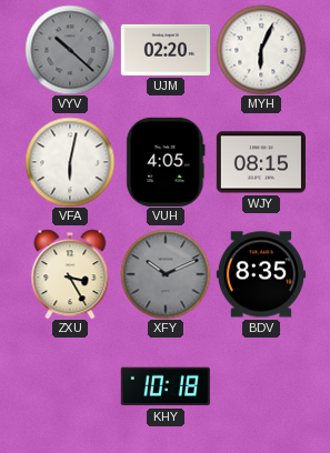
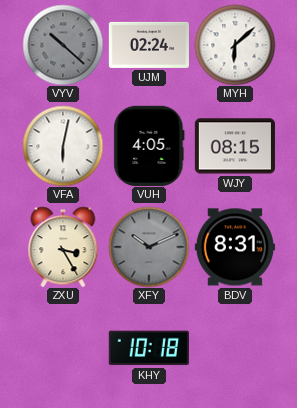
UJM: 02:20 -> 02:24
MYH: 6:04 -> 6:08
BDV: 8:35 -> 8:31
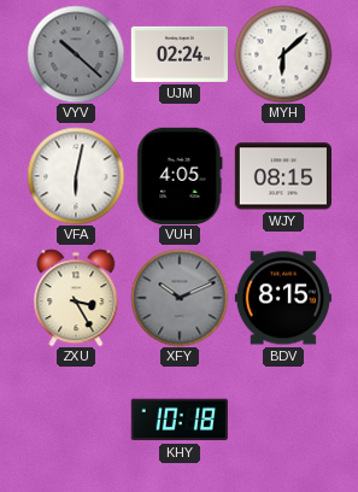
BDV: 8:31 -> 8:15
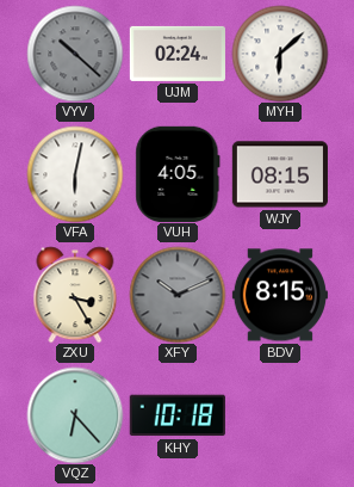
VQZ: none -> 6:23
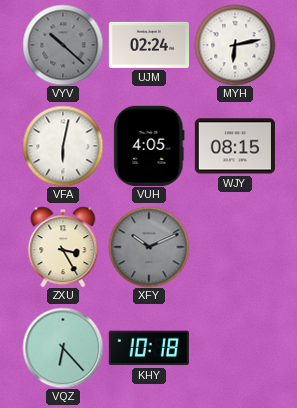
MYH: 6:08 -> 6:13
BDV: 8:15 -> none
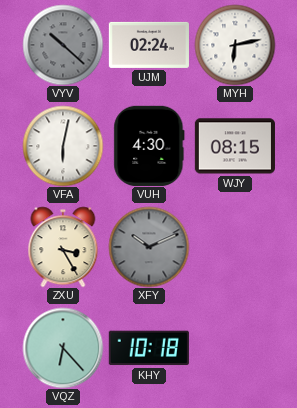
VUH: 4:05 -> 4:30
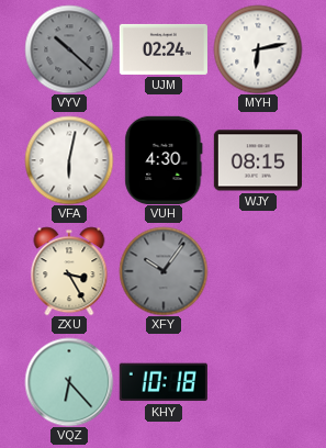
XFY: 10:11 -> 10:06
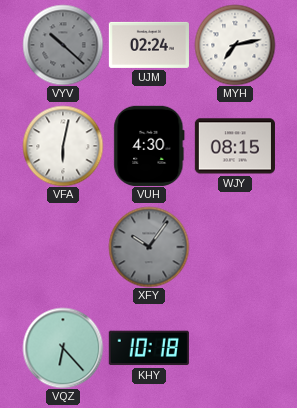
MYH: 6:13 -> 7:13
ZXU: 3:25 -> none
